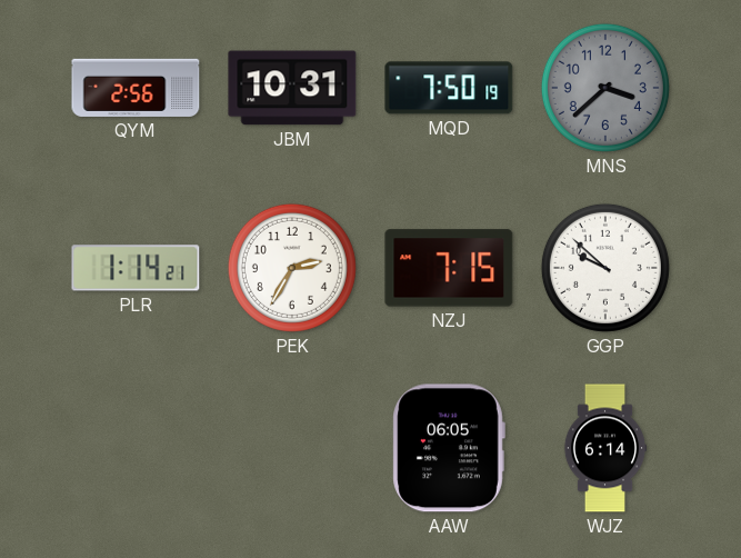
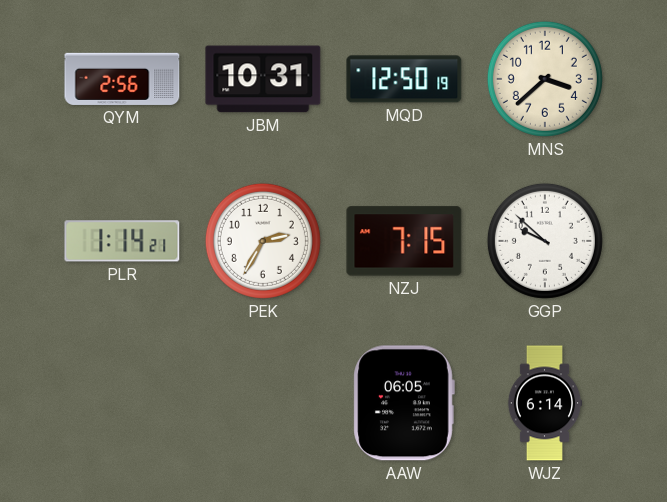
MQD: 7:50 -> 12:50
MNS dial: grey -> cream
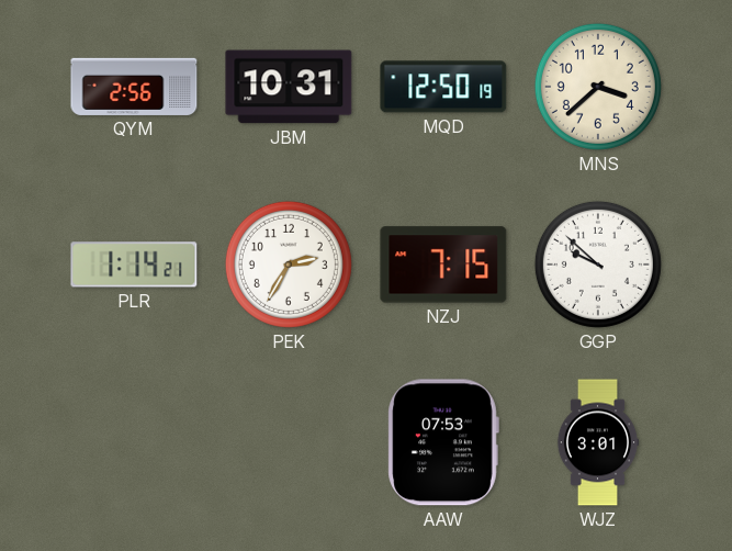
AAW: 06:05 -> 07:53
WJZ: 6:14 -> 3:01
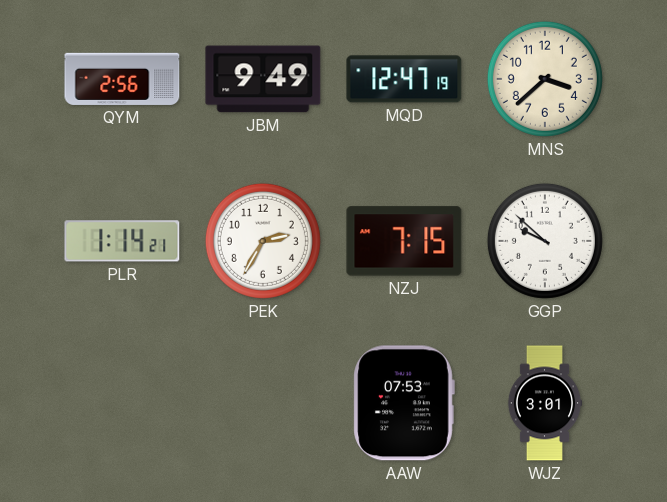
JBM: 10:31 -> 9:49
MQD: 12:50 -> 12:47
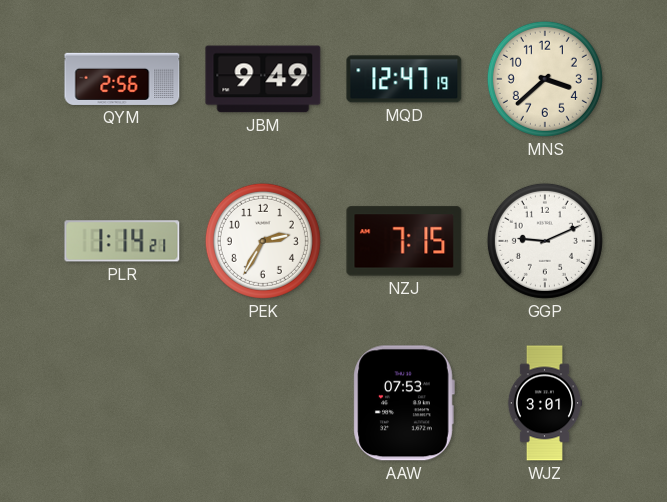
GGP: 9:52 -> 9:11
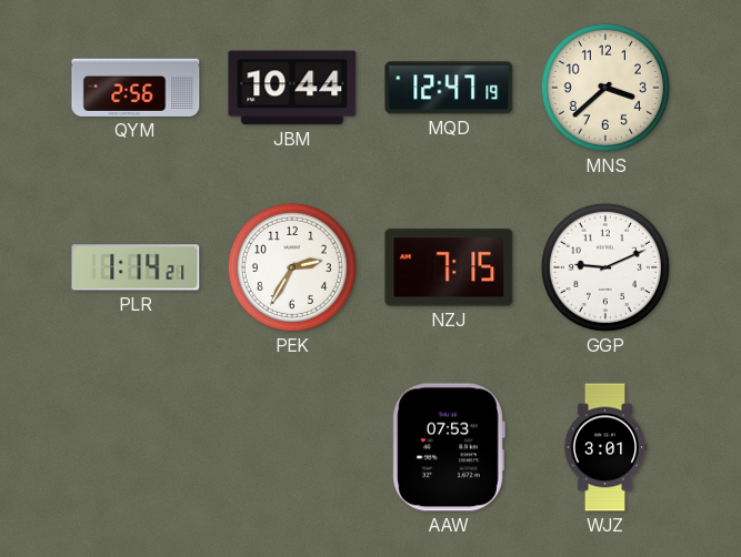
JBM: 9:49 -> 10:44
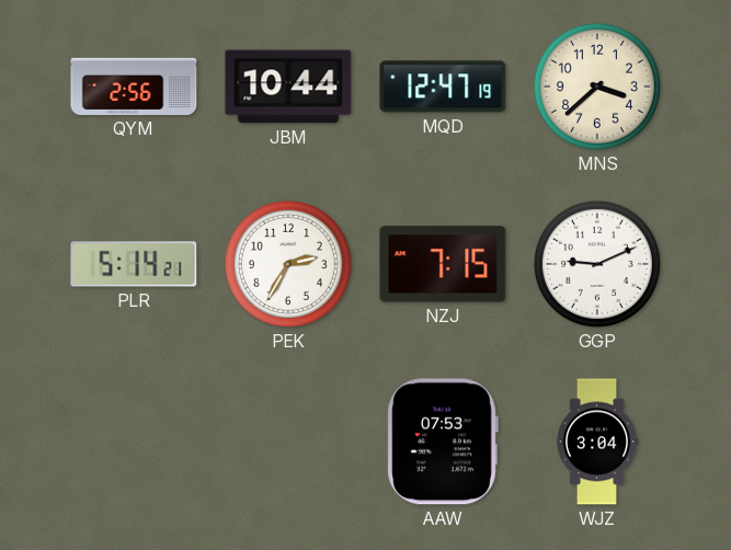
PLR: 1:14 -> 5:14
WJZ: 3:01 -> 3:04
